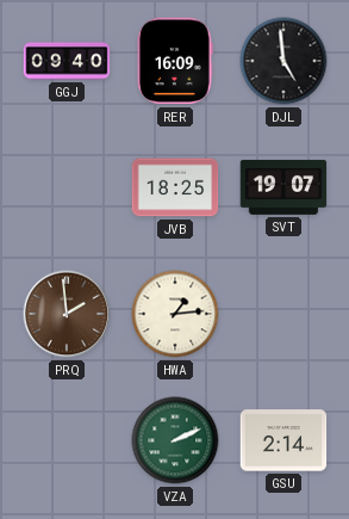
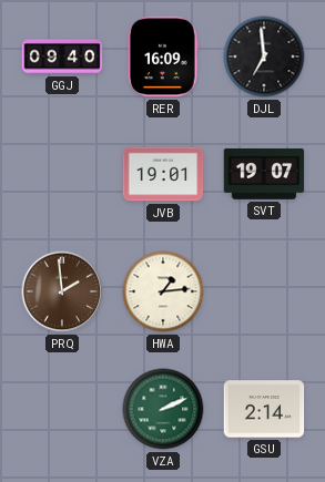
DJL: 4:59 -> 6:59
JVB: 18:25 -> 19:01
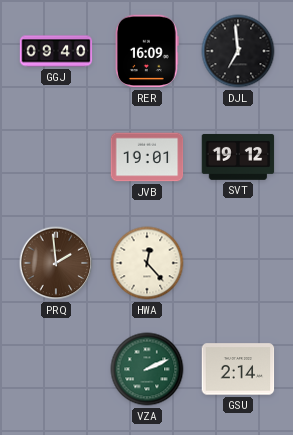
SVT: 19:07 -> 19:12
HWA: 1:14 -> 12:23
